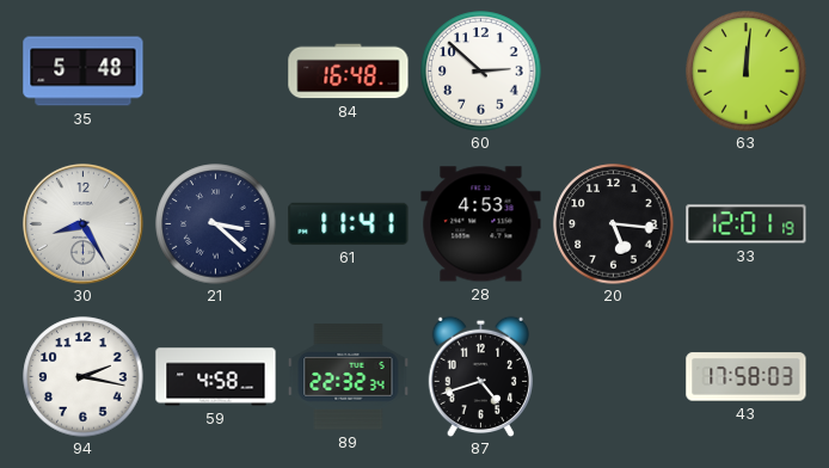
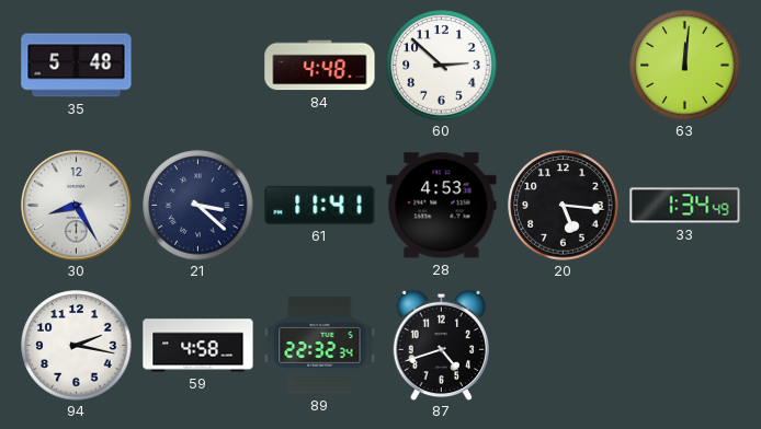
84: 16:48 -> 4:48
33: 12:01 -> 1:34
43: 17:58 -> none
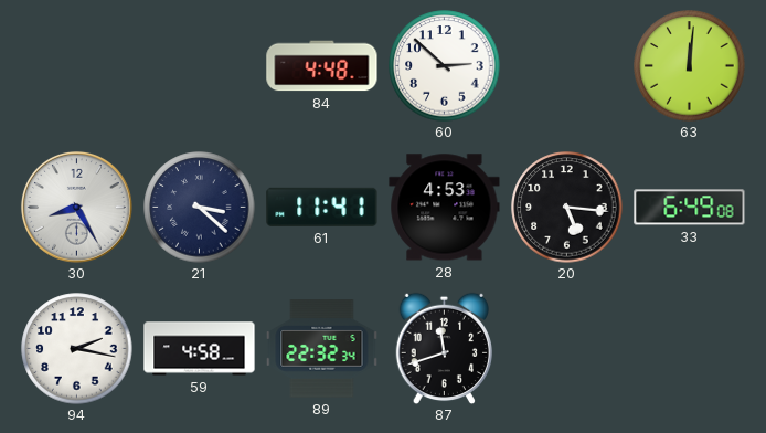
35: 5:48 -> none
33: 1:34 -> 6:49
87: 4:42 -> 11:42
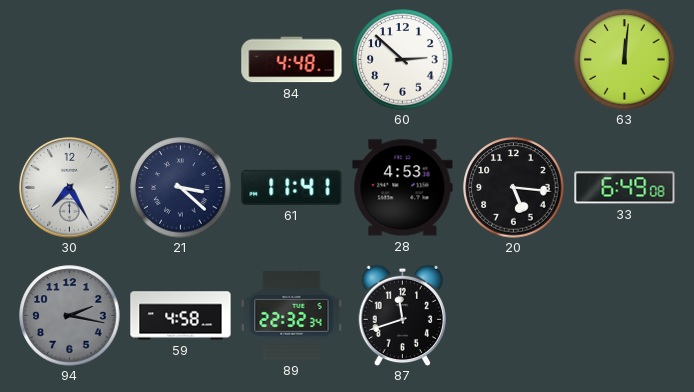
30: 8:25 -> 7:25
94 dial: white -> grey
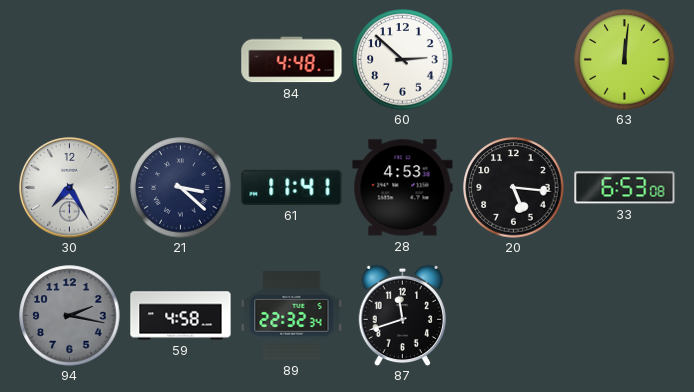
33: 6:49 -> 6:53
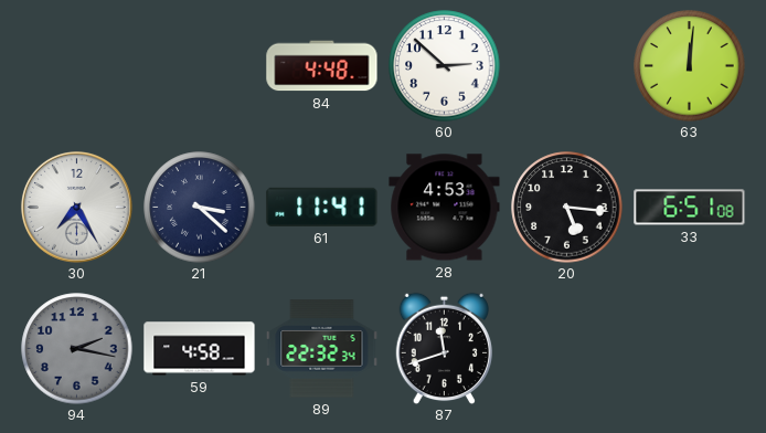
33: 6:53 -> 6:51
